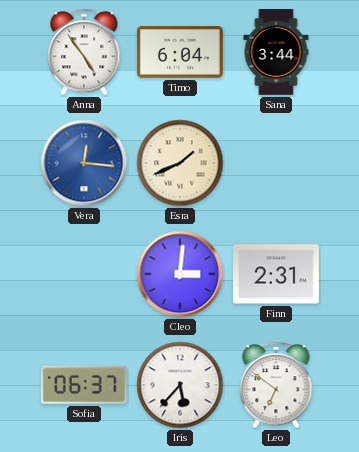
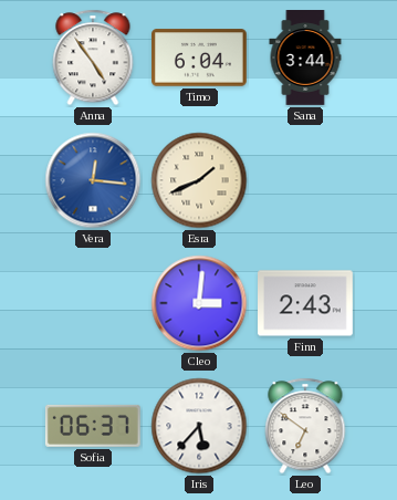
Finn: 2:31 -> 2:43
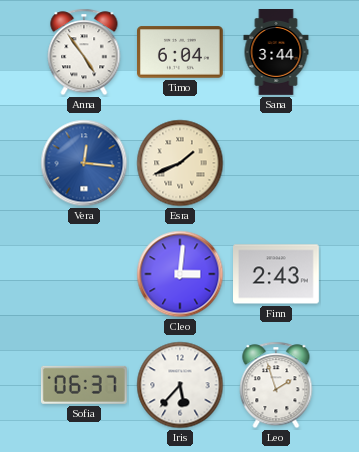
Leo: 6:51 -> 1:57
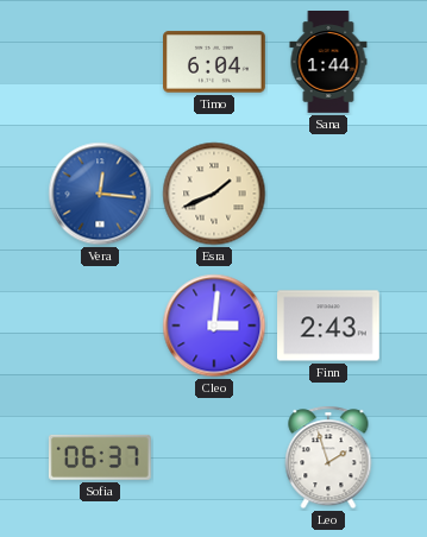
Anna: 4:54 -> none
Sana: 3:44 -> 1:44
Iris: 5:37 -> none
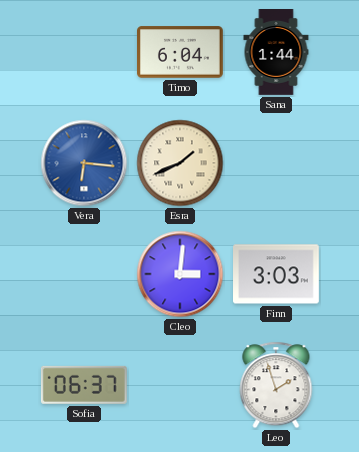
Vera: 12:16 -> 6:16
Finn: 2:43 -> 3:03
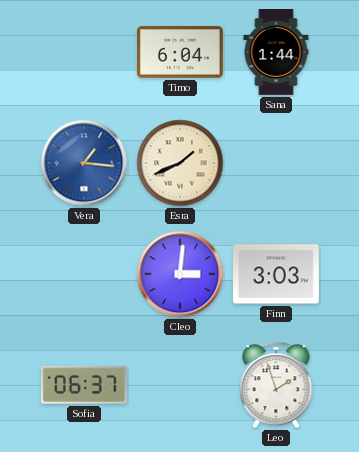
Vera: 6:16 -> 1:16
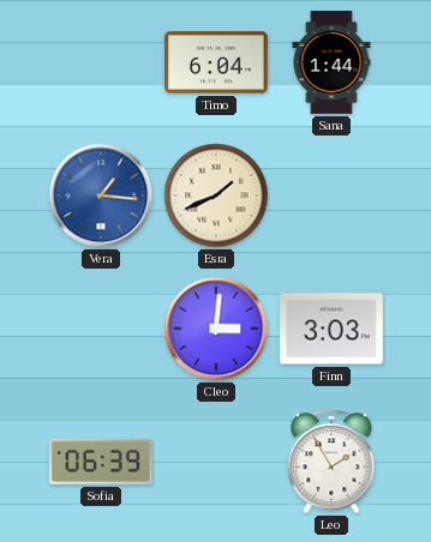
Sofia: 06:37 -> 06:39
Leo: 1:57 -> 1:55
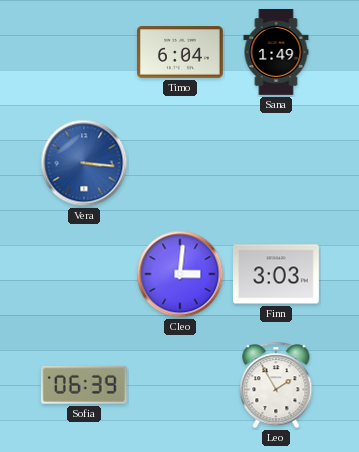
Sana: 1:44 -> 1:49
Vera: 1:16 -> 3:16
Esra: 1:41 -> none
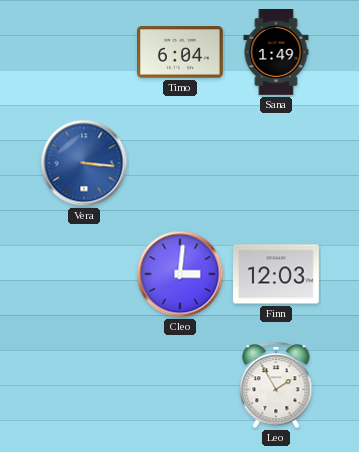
Finn: 3:03 -> 12:03
Sofia: 06:39 -> none
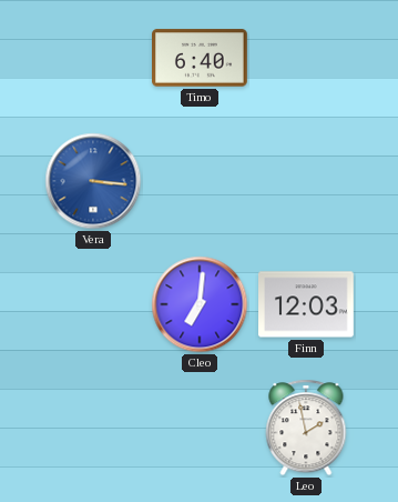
Timo: 6:04 -> 6:40
Sana: 1:49 -> none
Cleo: 3:01 -> 7:01
Leo: 1:55 -> 1:58
